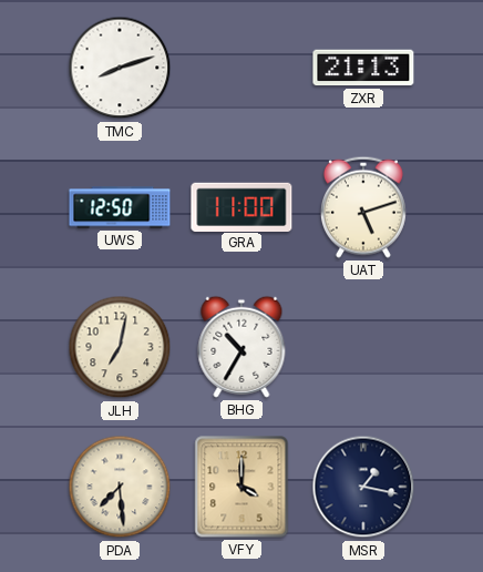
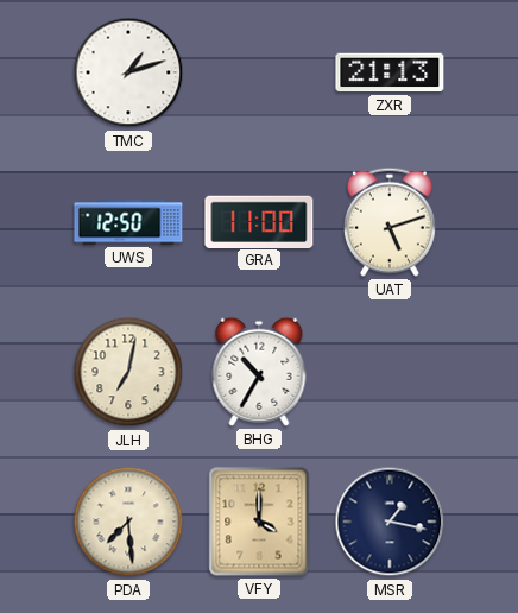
TMC: 8:12 -> 1:12
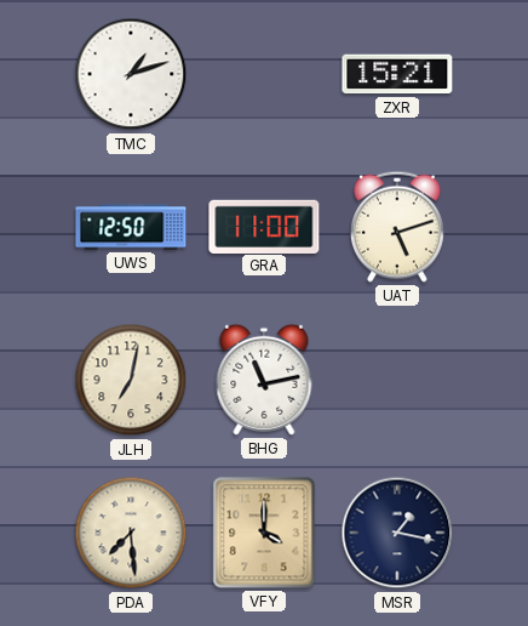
ZXR: 21:13 -> 15:21
BHG: 10:35 -> 11:13
